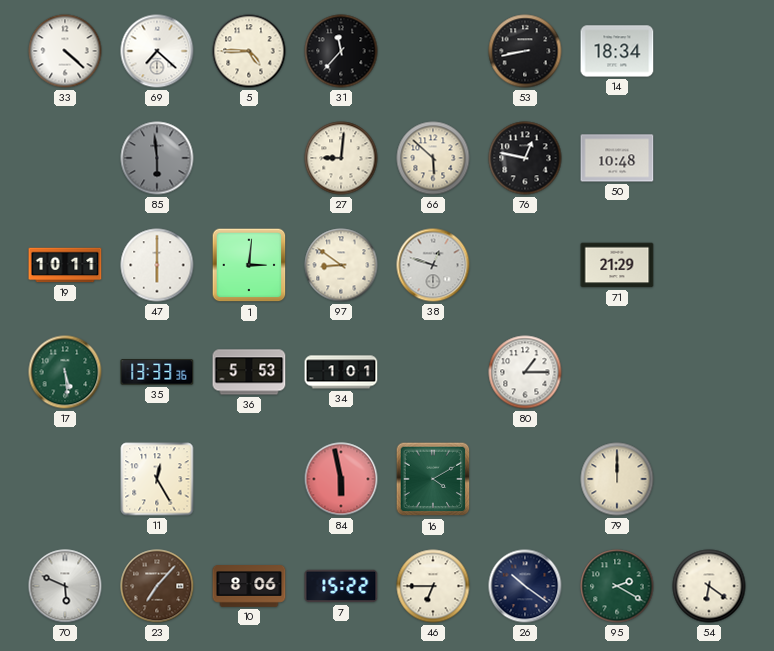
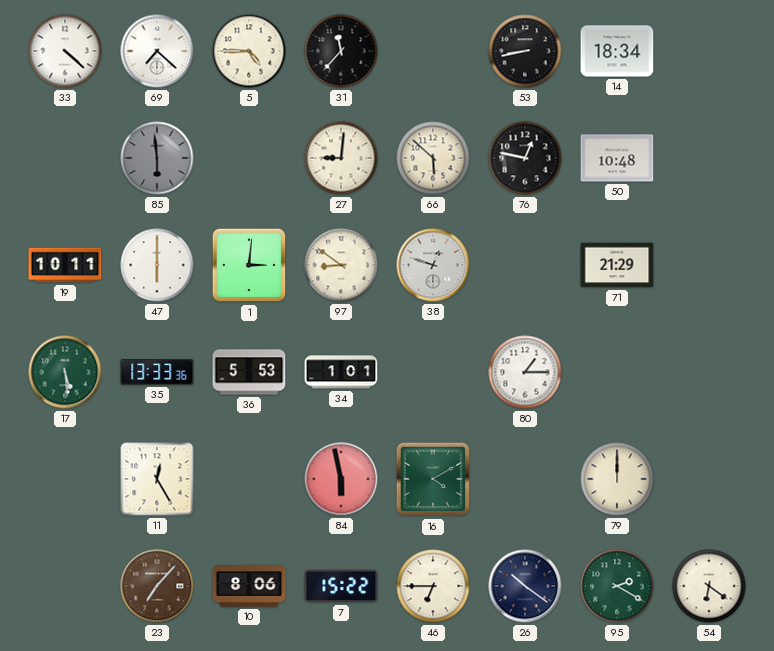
70: 5:49 -> none
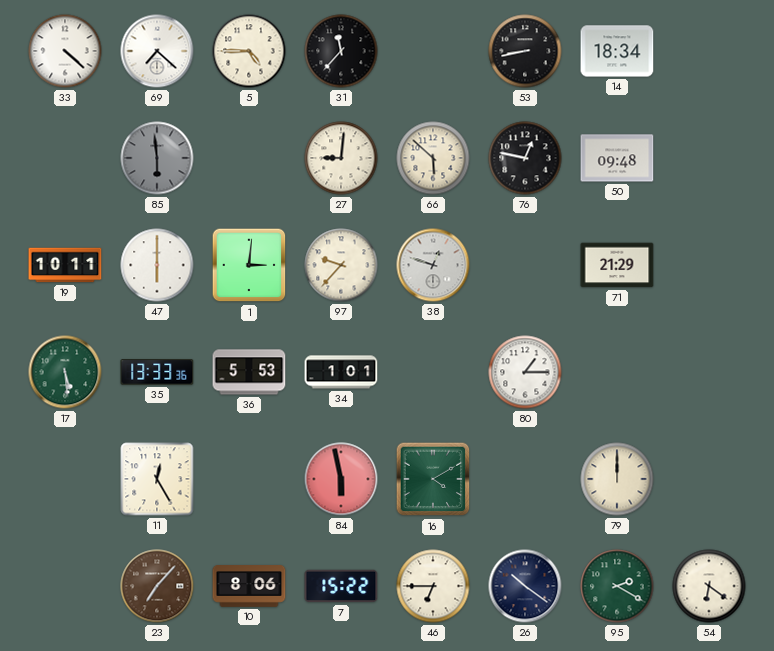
50: 10:48 -> 09:48
97: 8:51 -> 9:37
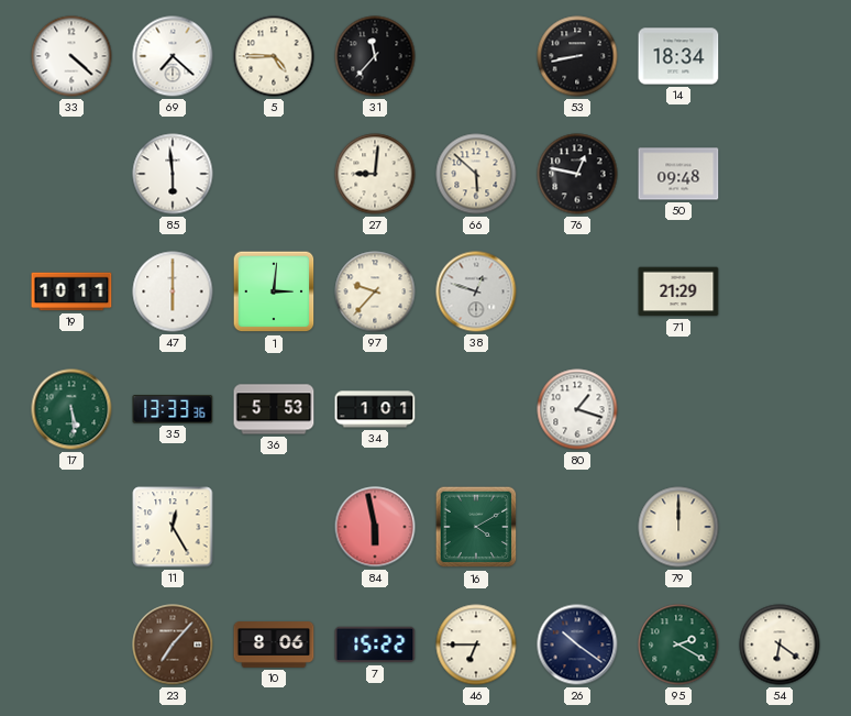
85 dial: grey -> white
80: 1:15 -> 1:18
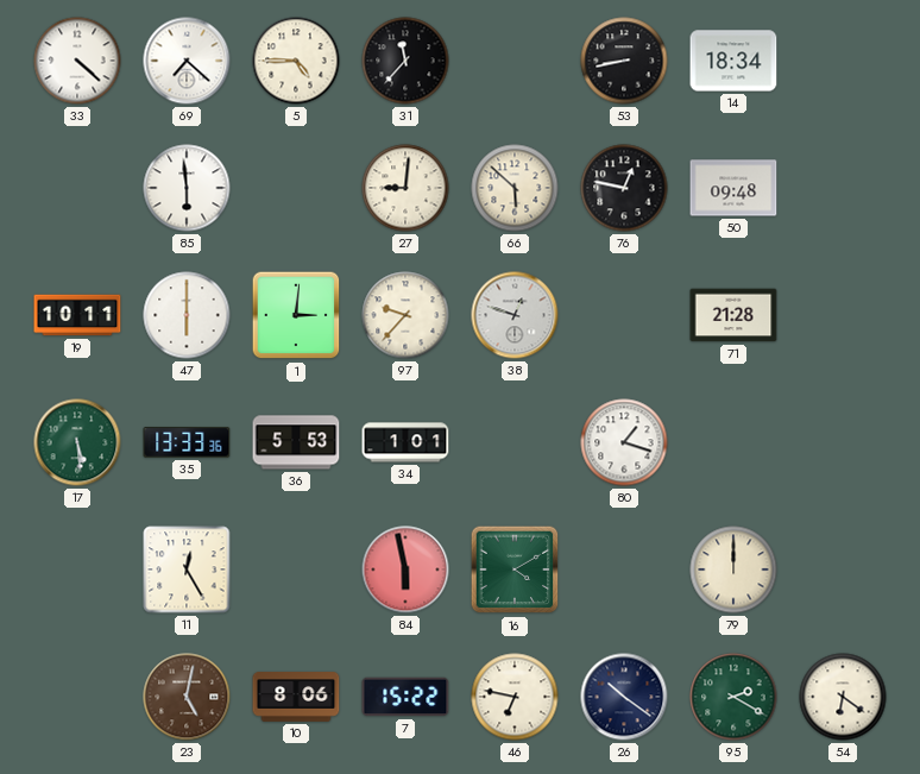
71: 21:29 -> 21:28
23: 7:07 -> 5:02
46: 6:45 -> 6:47
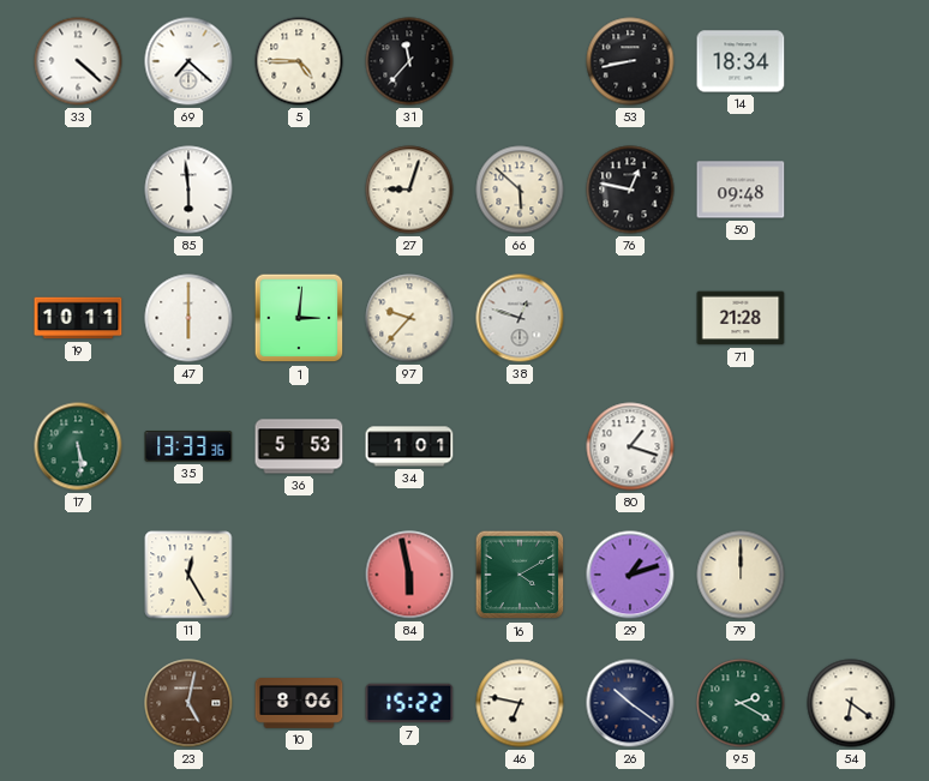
27: 9:01 -> 9:03
29: none -> 1:12
